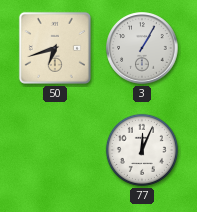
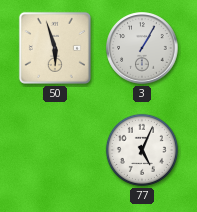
50: 6:42 -> 5:57
77: 12:04 -> 5:04
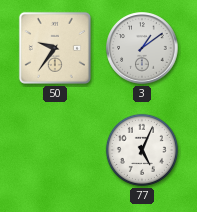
50: 5:57 -> 9:36
3: 1:05 -> 1:09
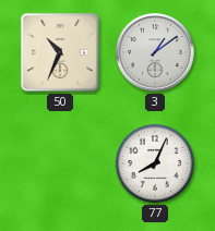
50: 9:36 -> 10:34
77: 5:04 -> 8:04
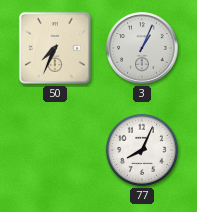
50: 10:34 -> 7:34
3: 1:09 -> 1:04
